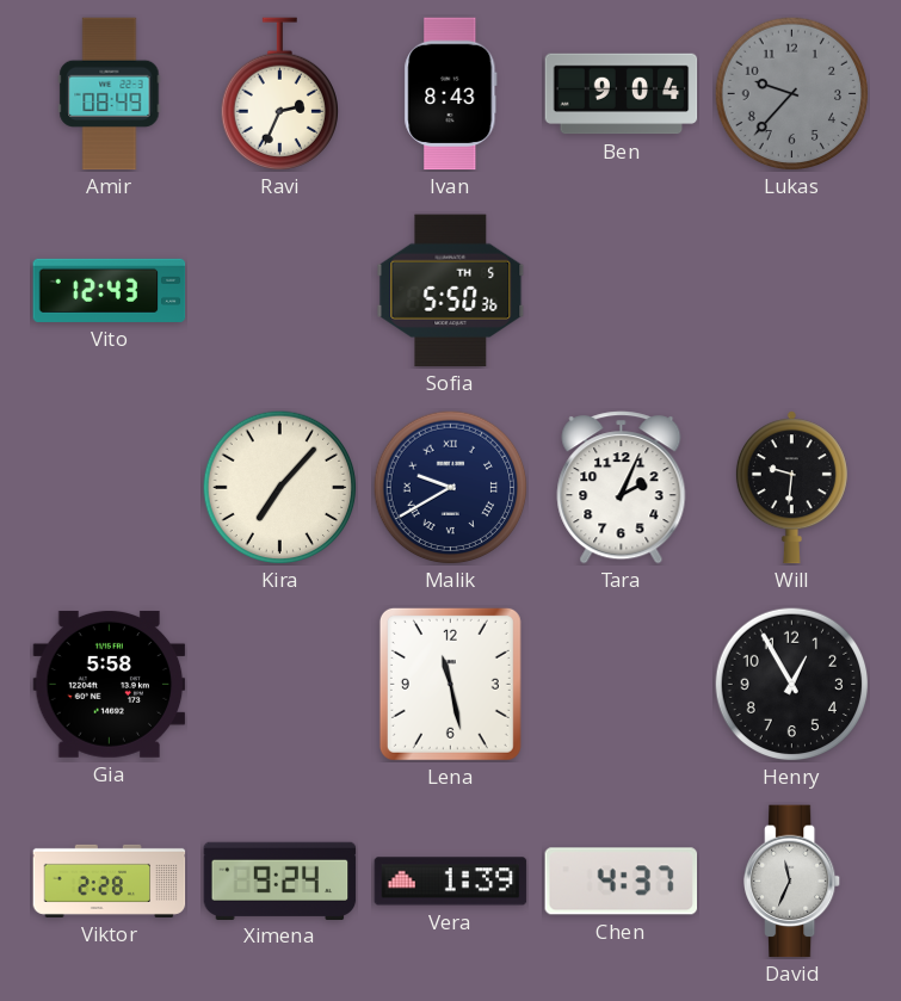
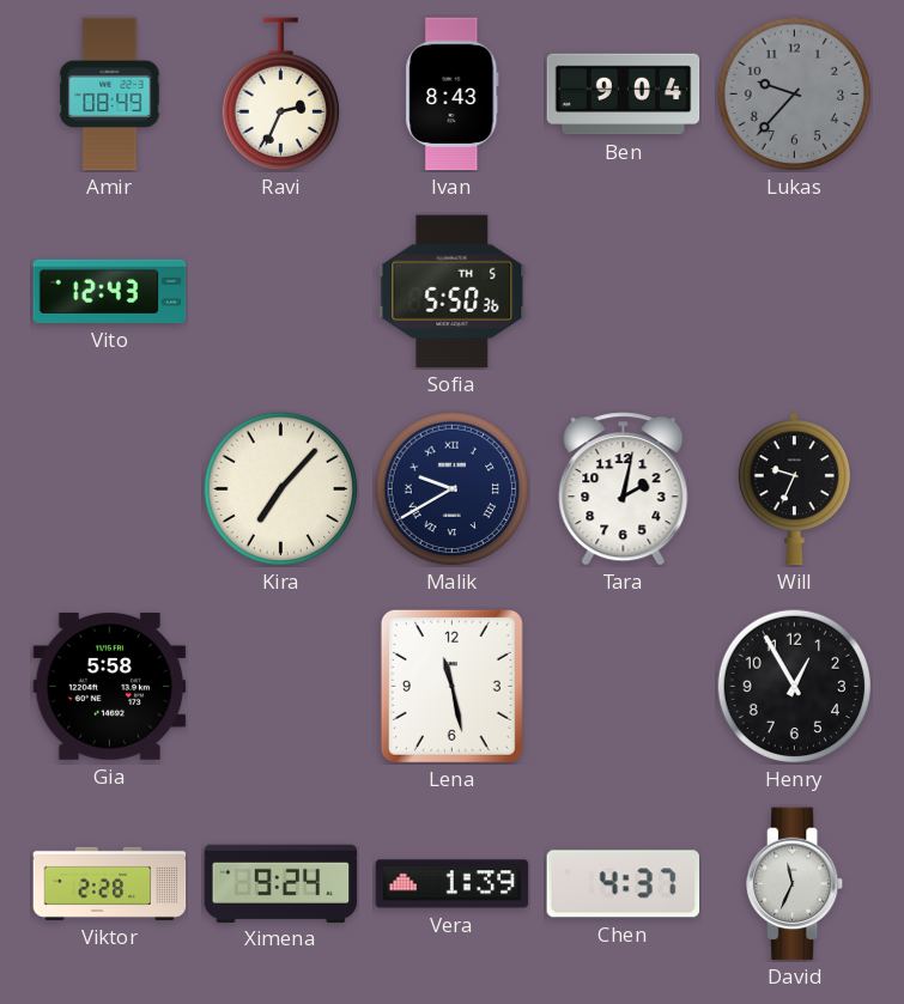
Tara: 2:04 -> 2:02
Will: 9:31 -> 9:34
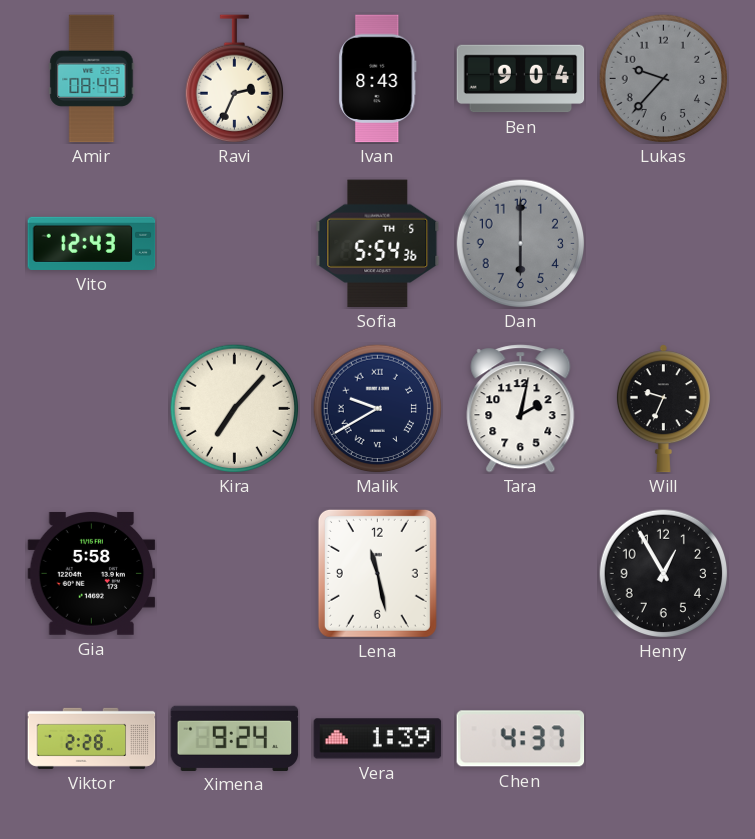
Sofia: 5:50 -> 5:54
Dan: none -> 6:00
David: 11:34 -> none
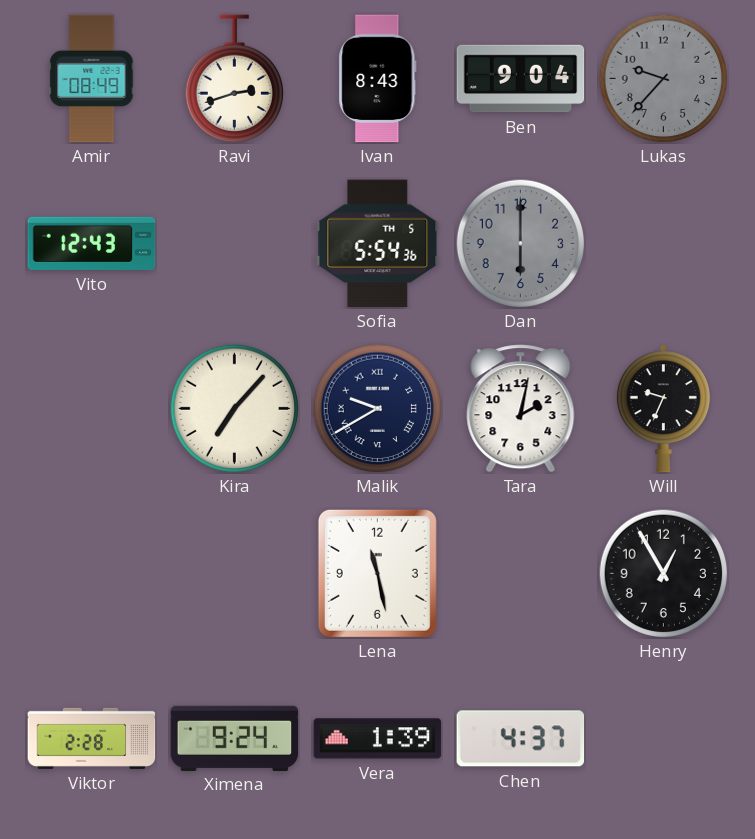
Ravi: 2:34 -> 2:42
Gia: 5:58 -> none
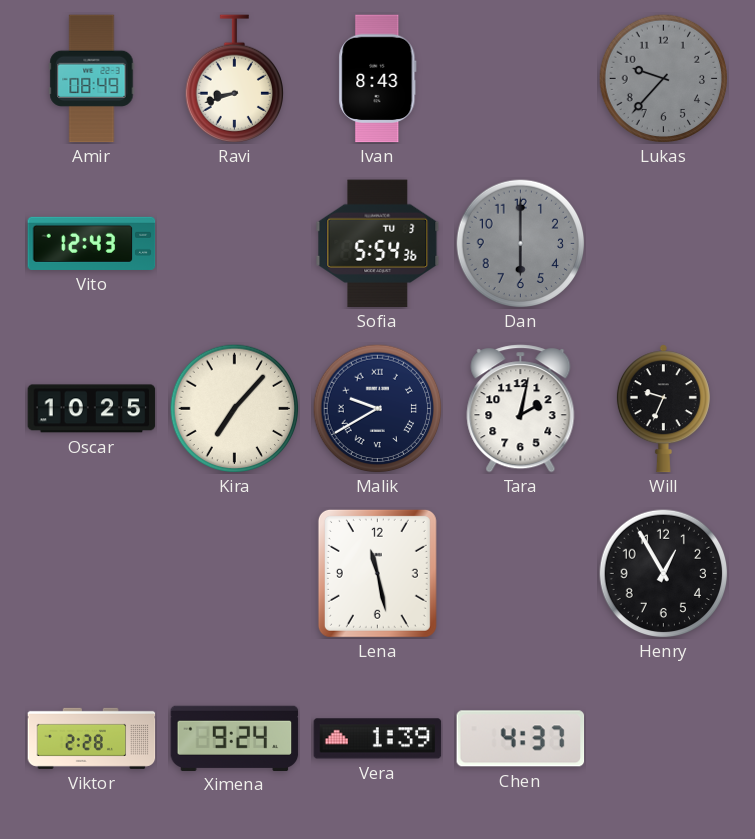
Ravi: 2:42 -> 8:42
Ben: 9:04 -> none
Sofia date: TH 5 -> TU 3
Oscar: none -> 10:25
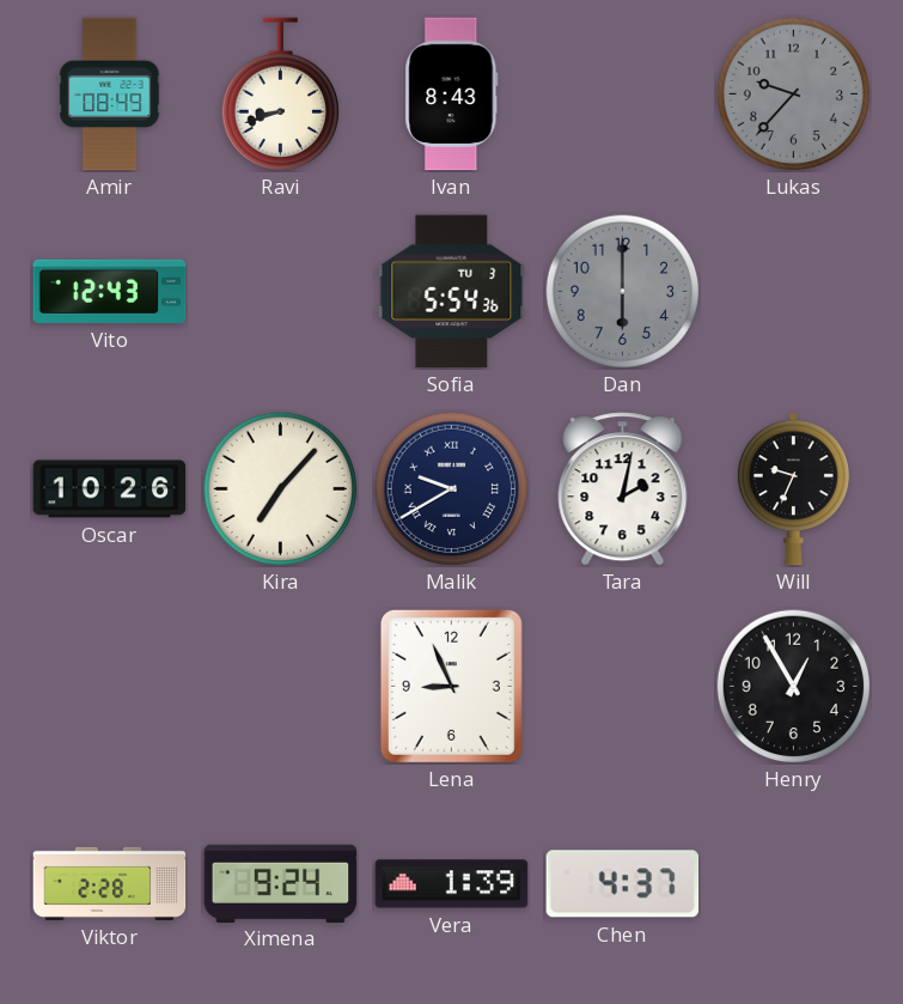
Oscar: 10:25 -> 10:26
Lena: 11:28 -> 8:56
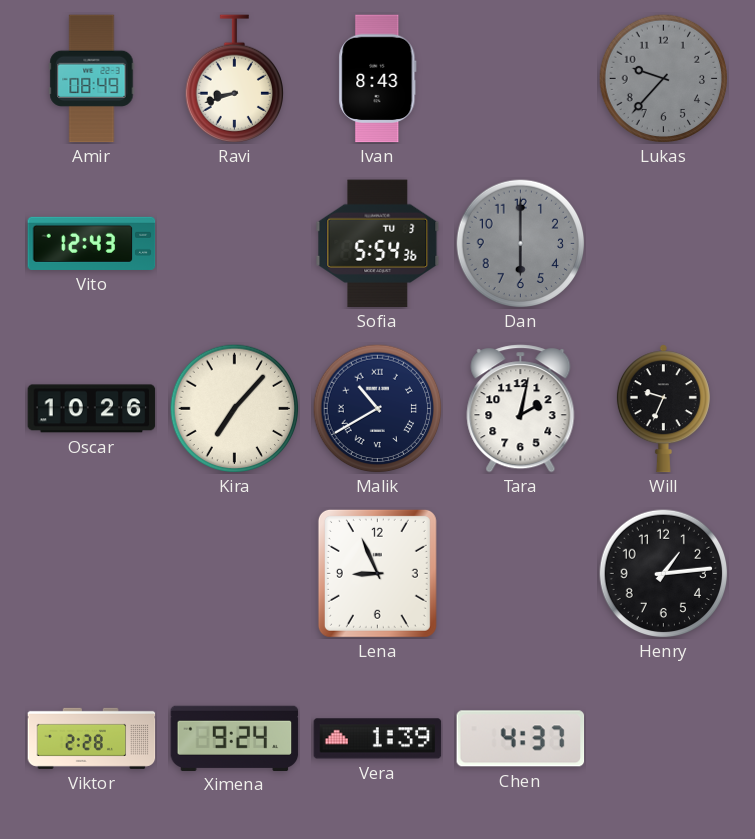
Malik: 9:40 -> 10:40
Henry: 12:55 -> 1:14
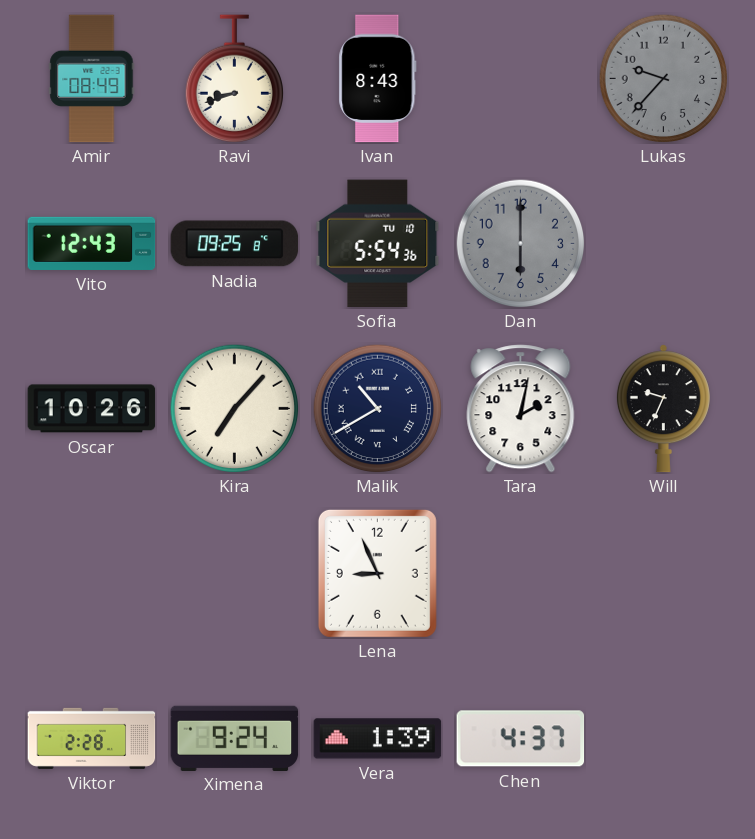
Nadia: none -> 09:25
Sofia date: TU 3 -> TU 10
Henry: 1:14 -> none
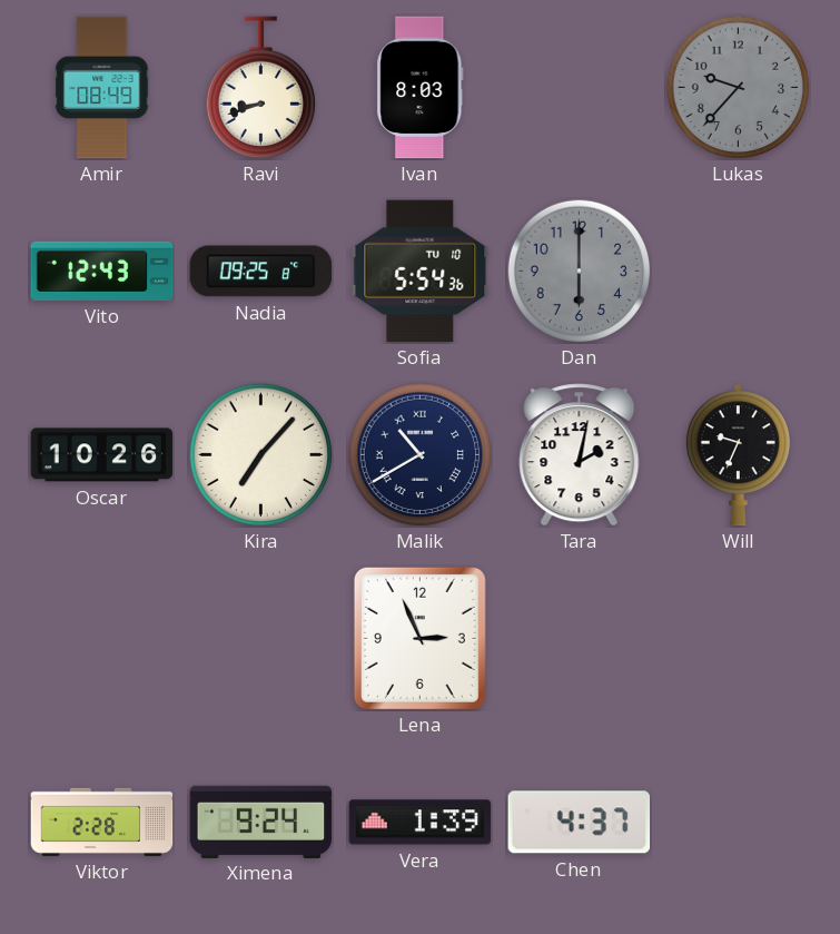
Ivan: 8:43 -> 8:03
Lena: 8:56 -> 2:56
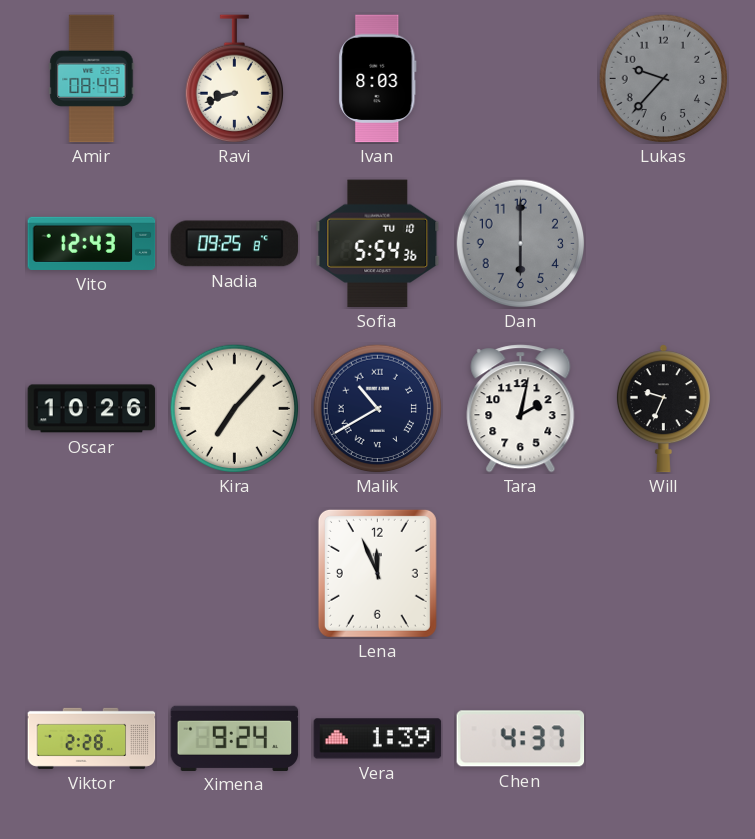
Lena: 2:56 -> 11:56
